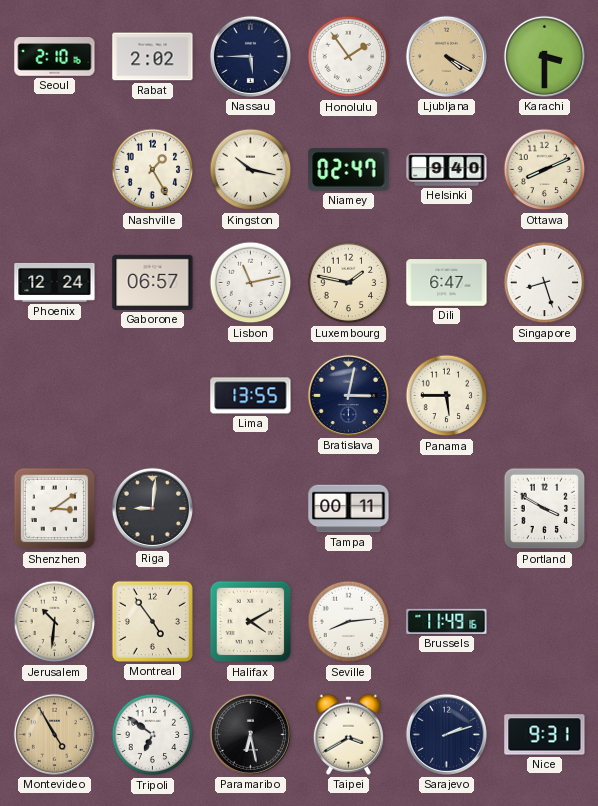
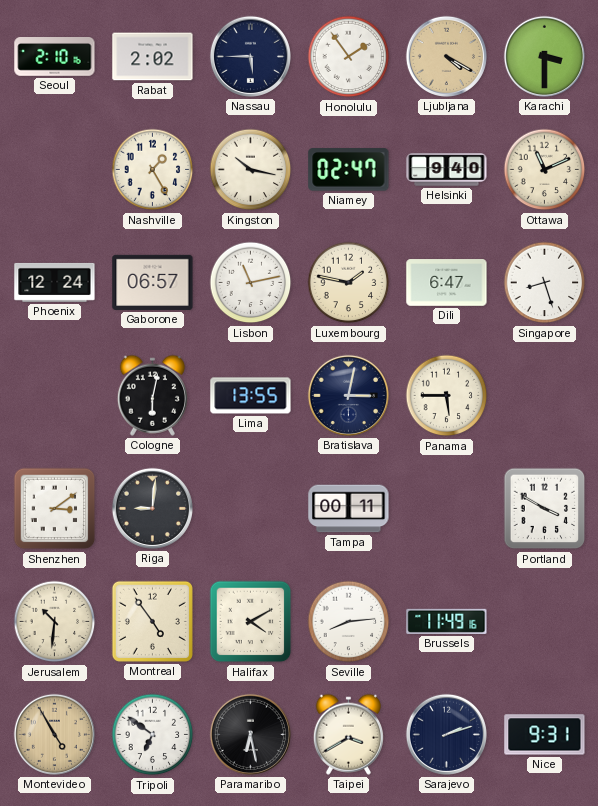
Ottawa: 8:11 -> 11:11
Cologne: none -> 6:02
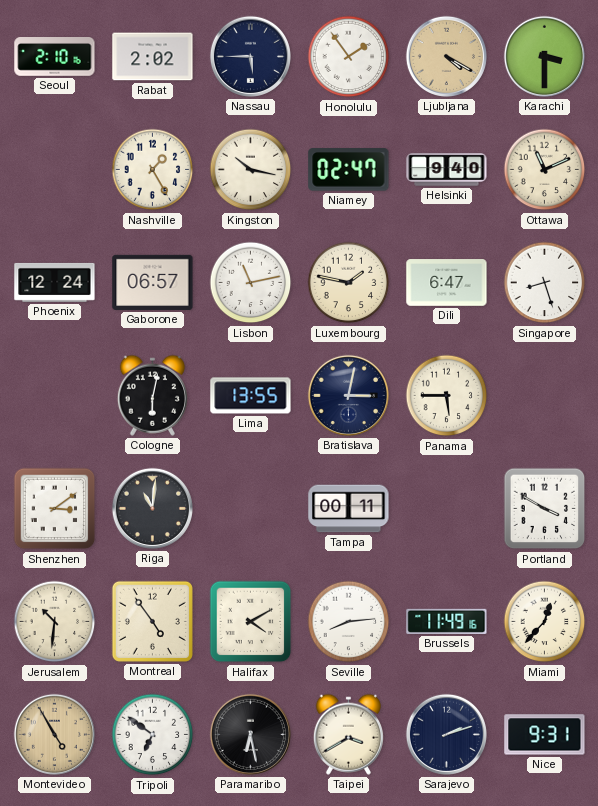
Riga: 9:01 -> 11:01
Miami: none -> 12:37
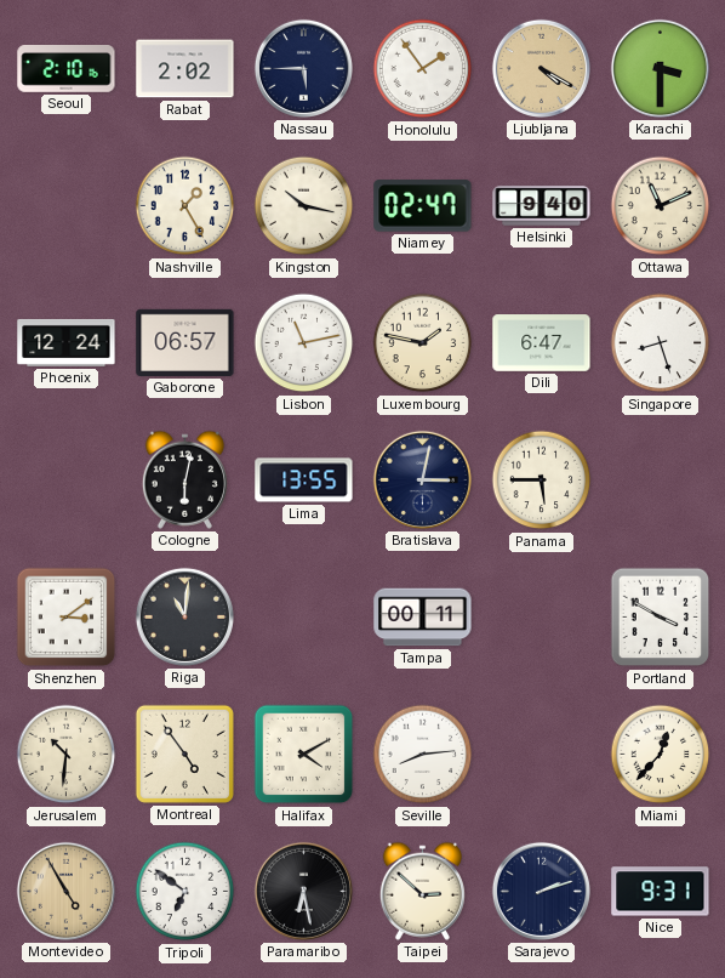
Brussels: 11:49 -> none
Taipei: 3:40 -> 2:52
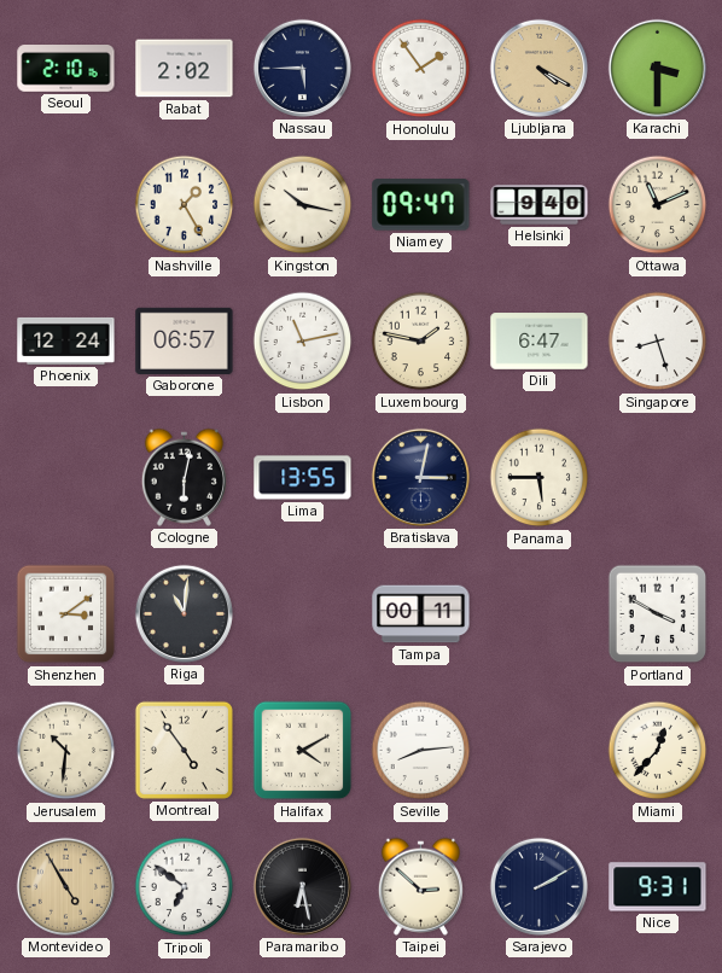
Niamey: 02:47 -> 09:47
Sarajevo: 2:12 -> 2:10
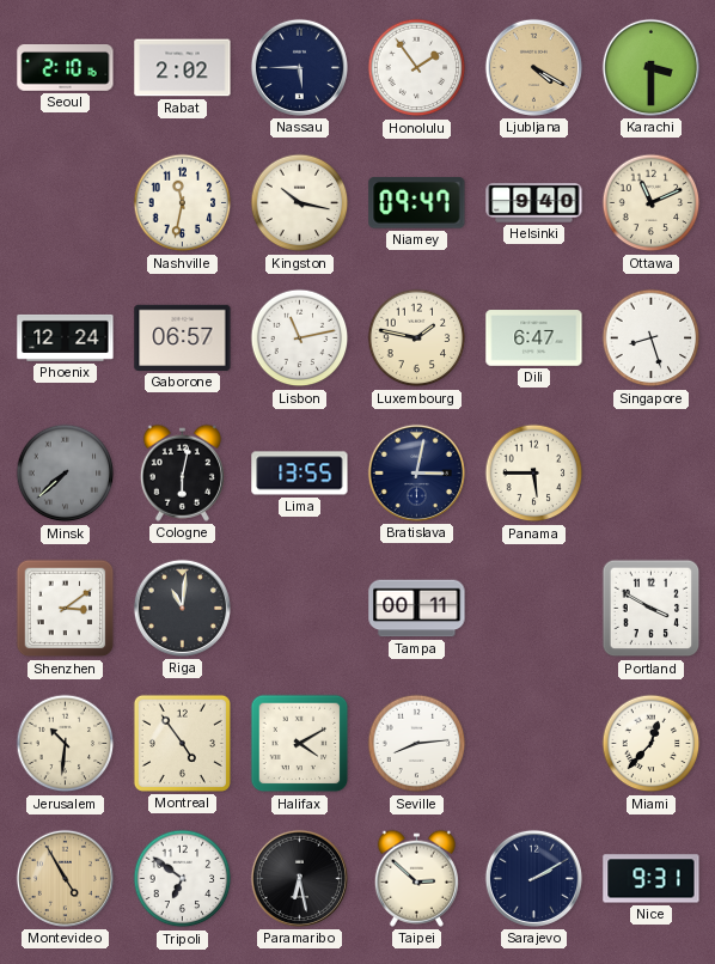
Nashville: 1:25 -> 11:32
Minsk: none -> 7:38
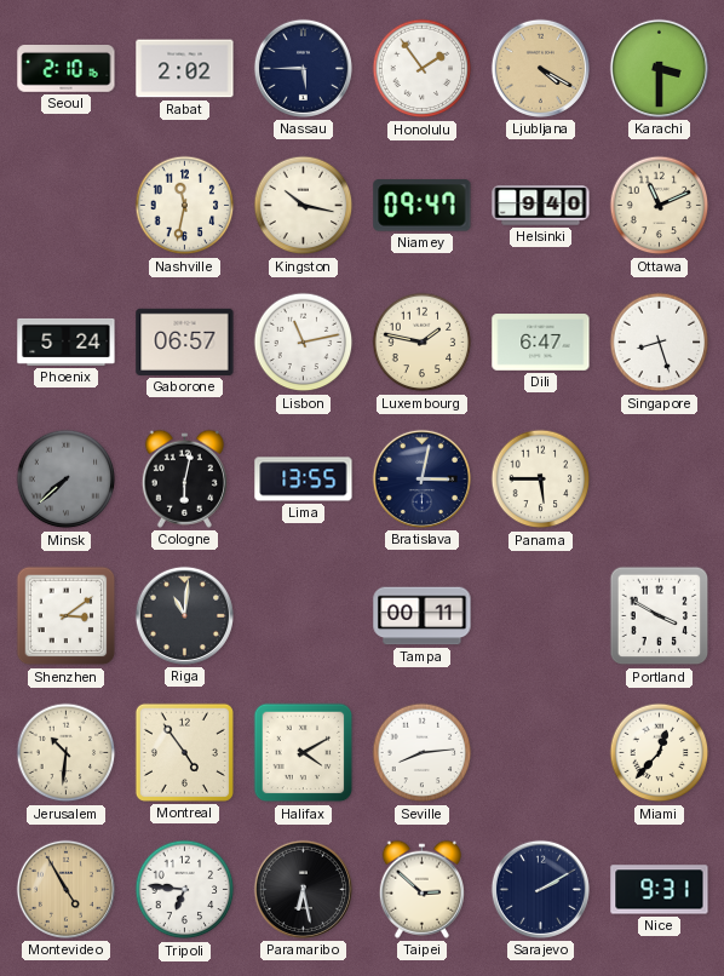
Phoenix: 12:24 -> 5:24
Tripoli: 6:51 -> 6:46
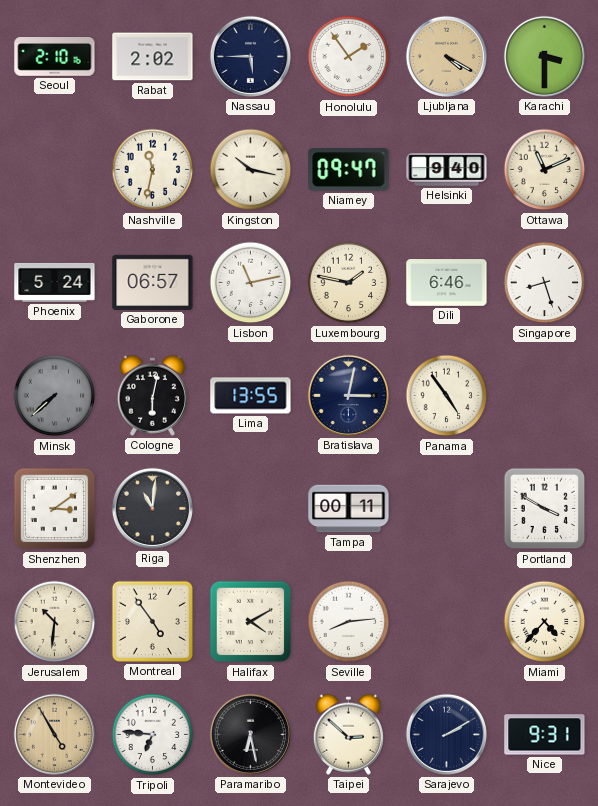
Dili: 6:47 -> 6:46
Panama: 5:45 -> 4:54
Miami: 12:37 -> 4:37
